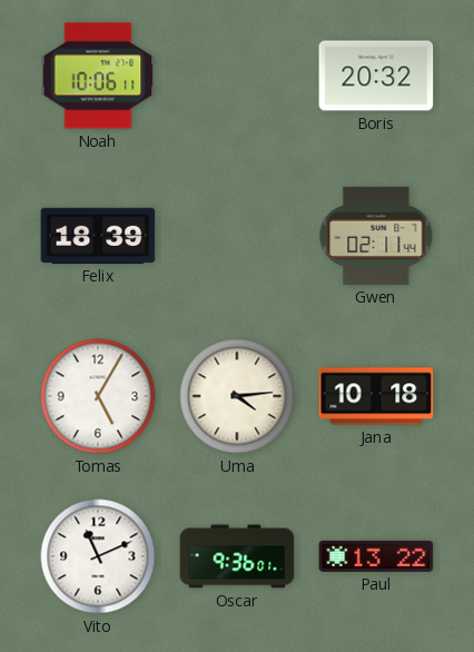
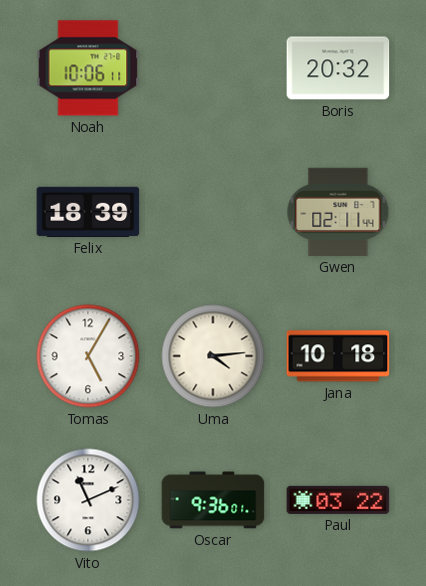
Paul: 13:22 -> 03:22
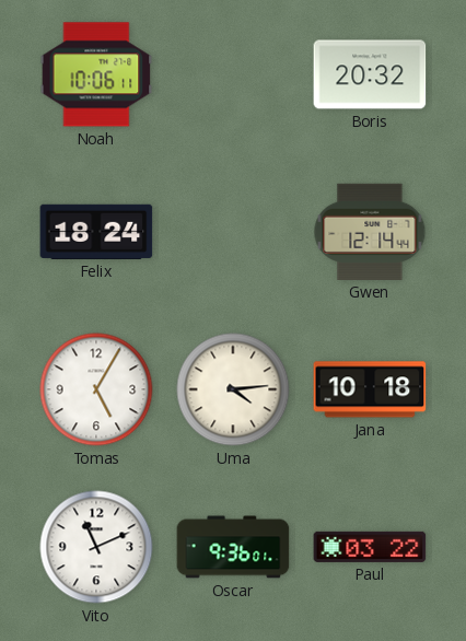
Felix: 18:39 -> 18:24
Gwen: 02:11 -> 12:14
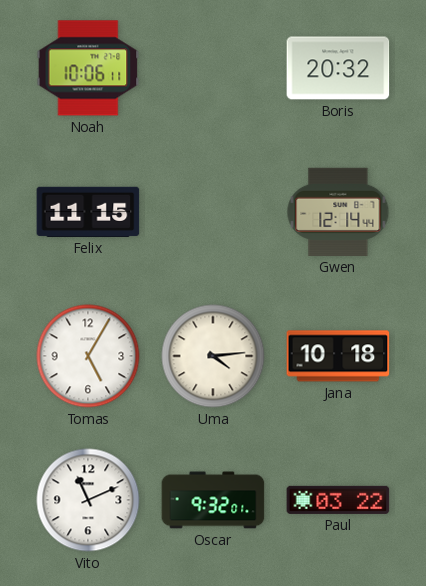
Felix: 18:24 -> 11:15
Oscar: 9:36 -> 9:32
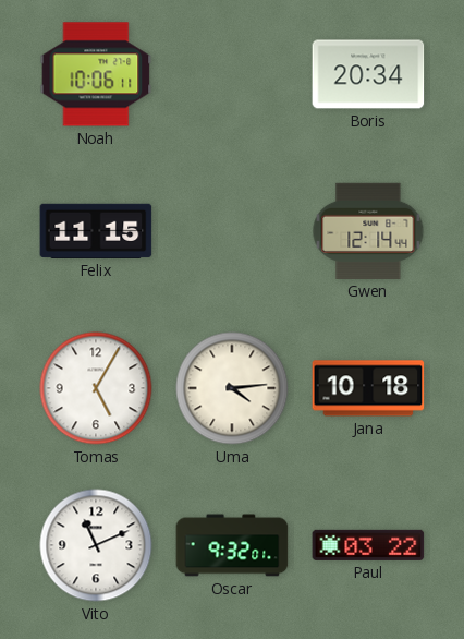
Boris: 20:32 -> 20:34
